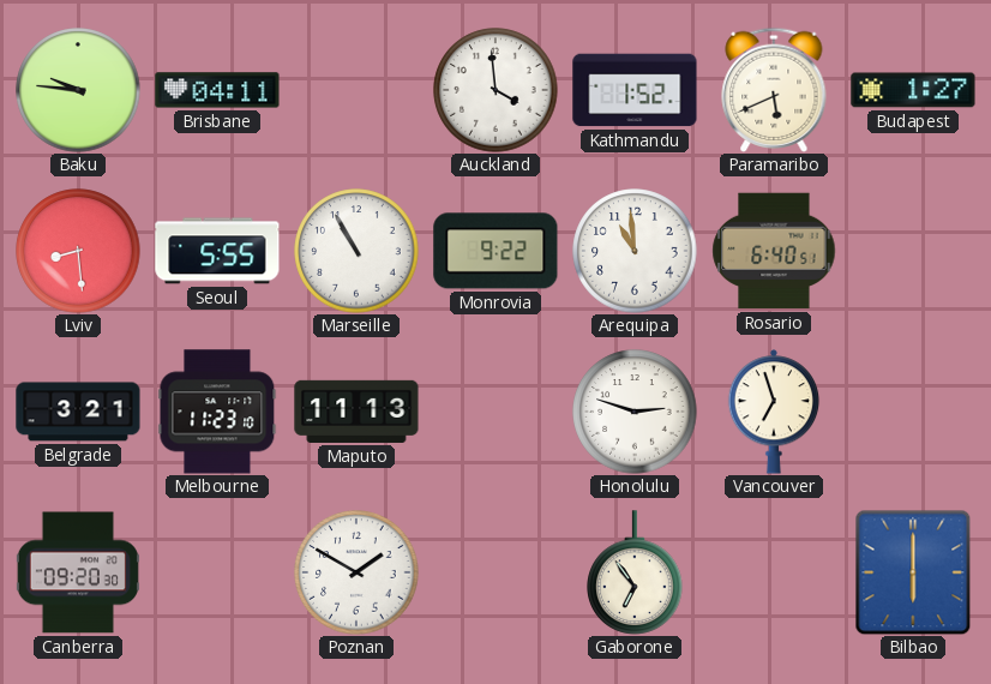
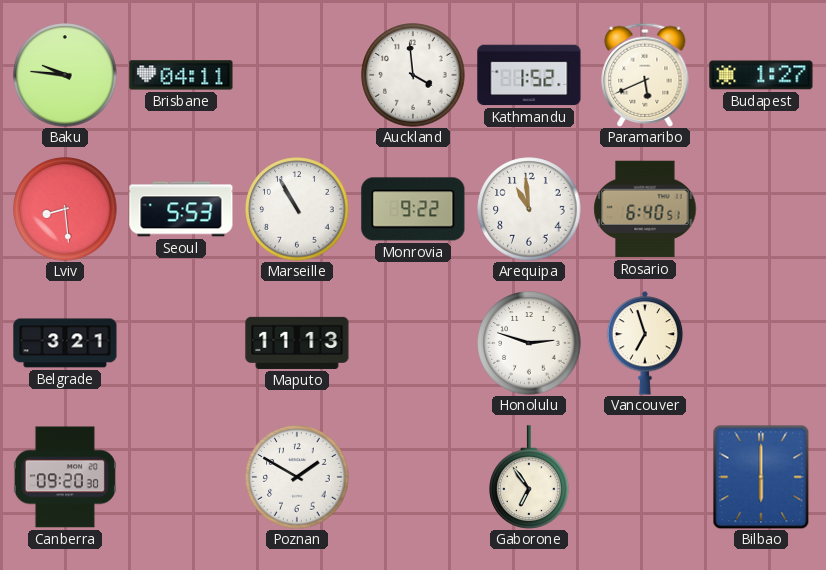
Seoul: 5:55 -> 5:53
Melbourne: 11:23 -> none
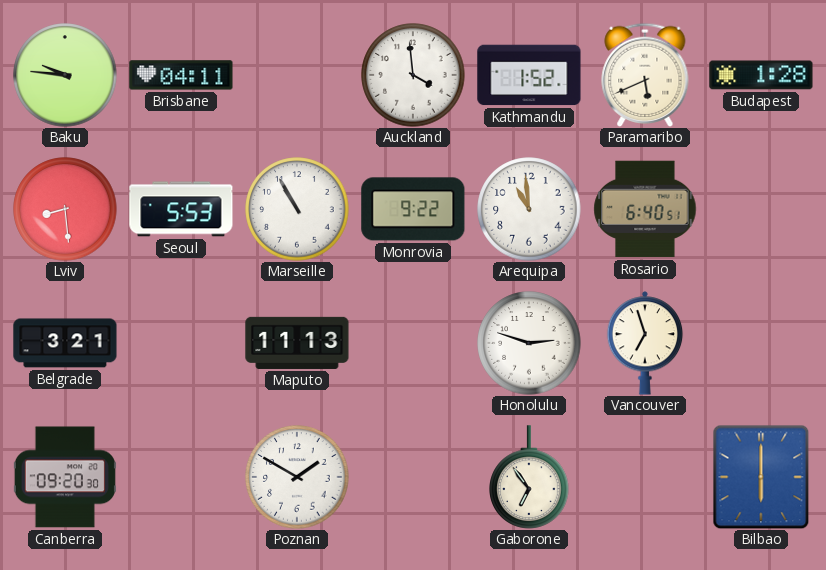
Budapest: 1:27 -> 1:28
